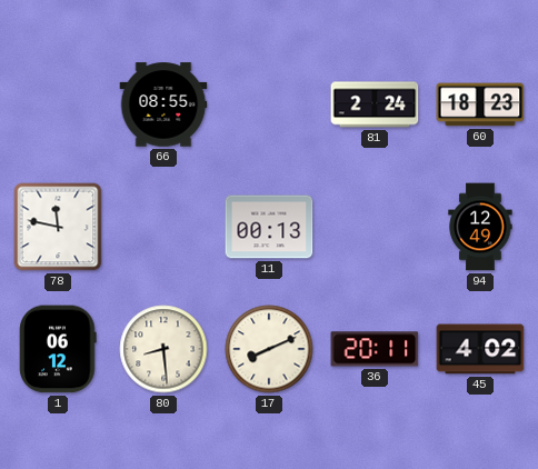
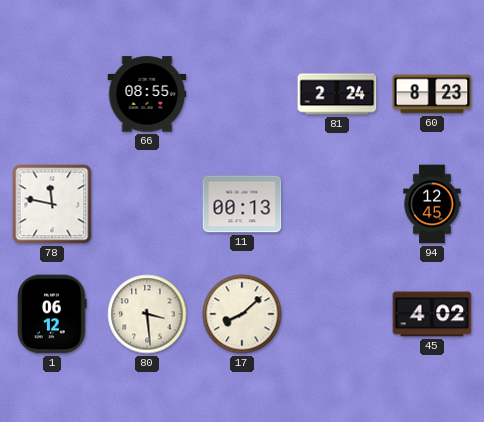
60: 18:23 -> 8:23
94: 12:49 -> 12:45
80: 8:29 -> 3:29
17: 8:11 -> 8:08
36: 20:11 -> none
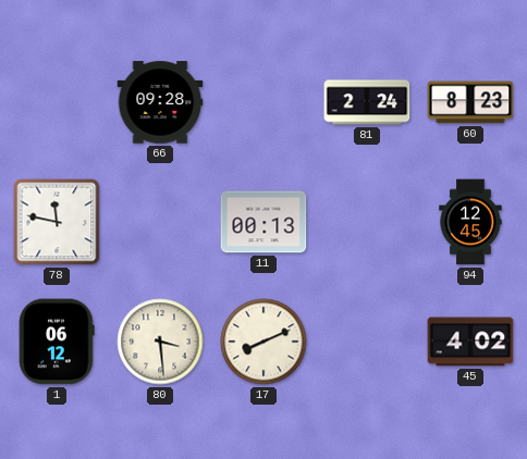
66: 08:55 -> 09:28
17: 8:08 -> 8:11
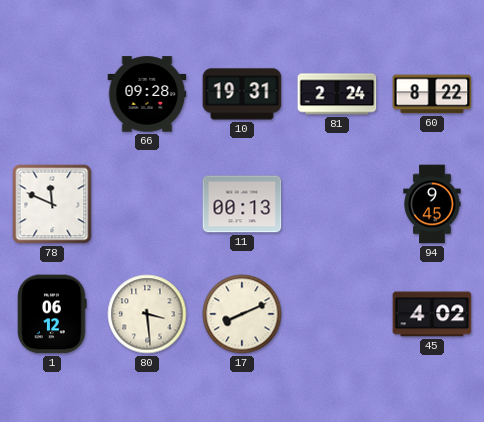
10: none -> 19:31
60: 8:23 -> 8:22
78: 11:47 -> 11:49
94: 12:45 -> 9:45
